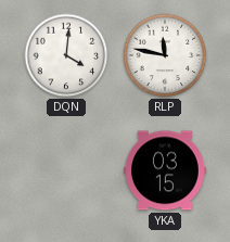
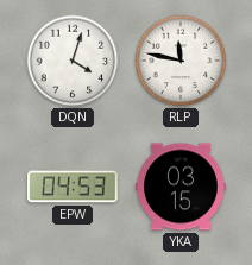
DQN: 4:01 -> 4:03
EPW: none -> 04:53
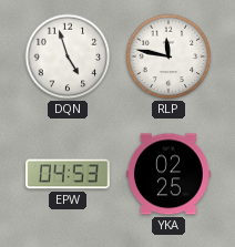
DQN: 4:03 -> 4:57
YKA: 03:15 -> 02:25
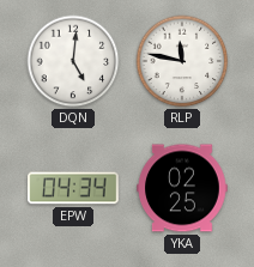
DQN: 4:57 -> 5:01
EPW: 04:53 -> 04:34
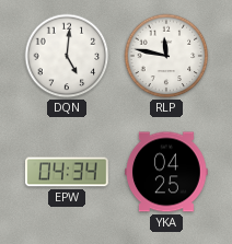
YKA: 02:25 -> 04:25
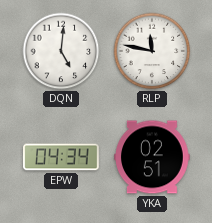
YKA: 04:25 -> 02:51
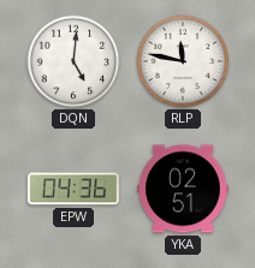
EPW: 04:34 -> 04:36
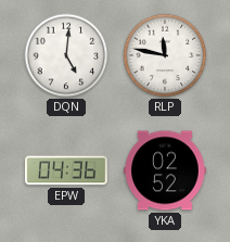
YKA: 02:51 -> 02:52
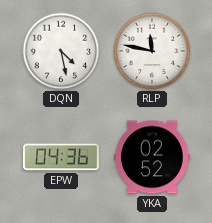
DQN: 5:01 -> 4:28
